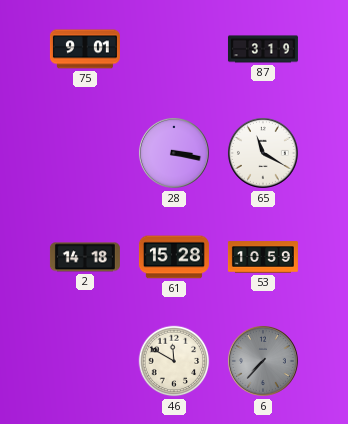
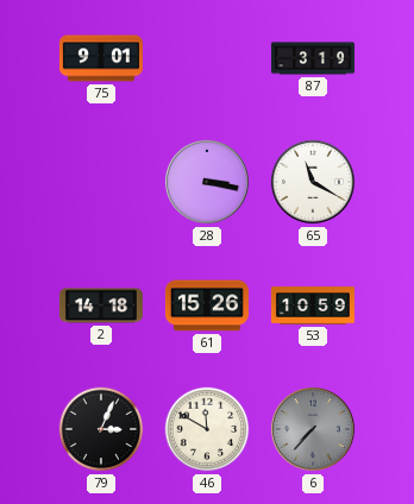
61: 15:28 -> 15:26
79: none -> 3:04
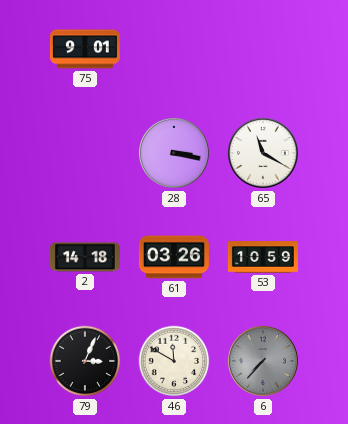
87: 3:19 -> none
61: 15:26 -> 03:26
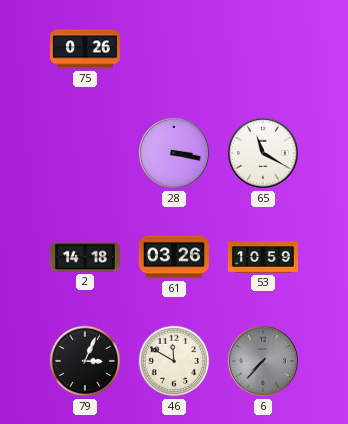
75: 9:01 -> 0:26
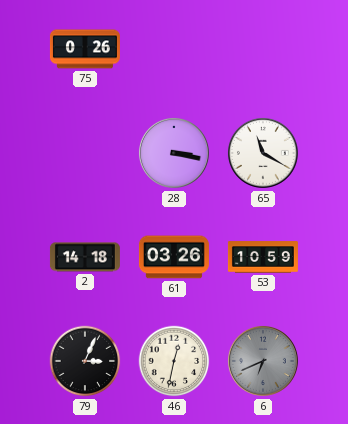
46: 11:50 -> 12:32
6: 7:37 -> 6:41
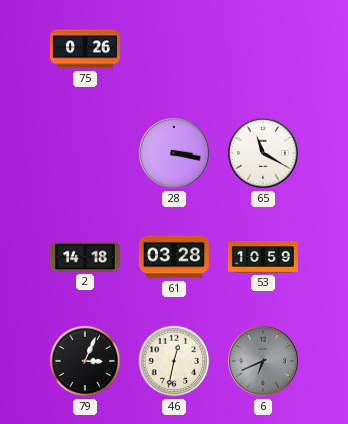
61: 03:26 -> 03:28
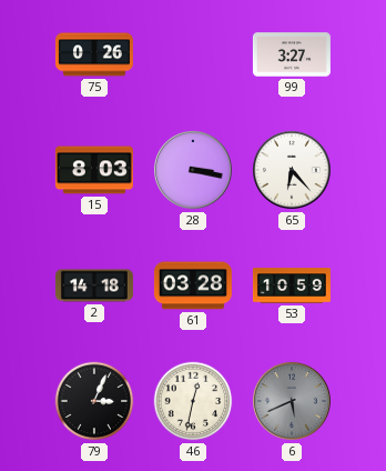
99: none -> 3:27
15: none -> 8:03
65: 11:20 -> 6:23
6: 6:41 -> 5:41
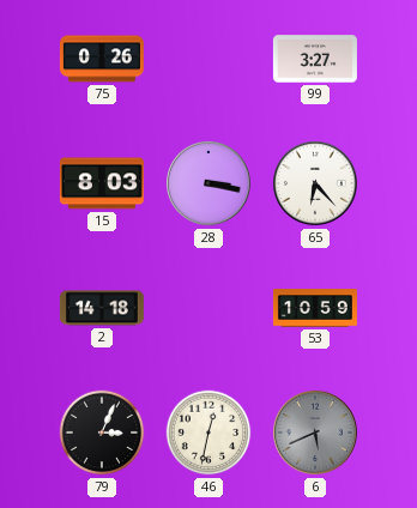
61: 03:28 -> none
